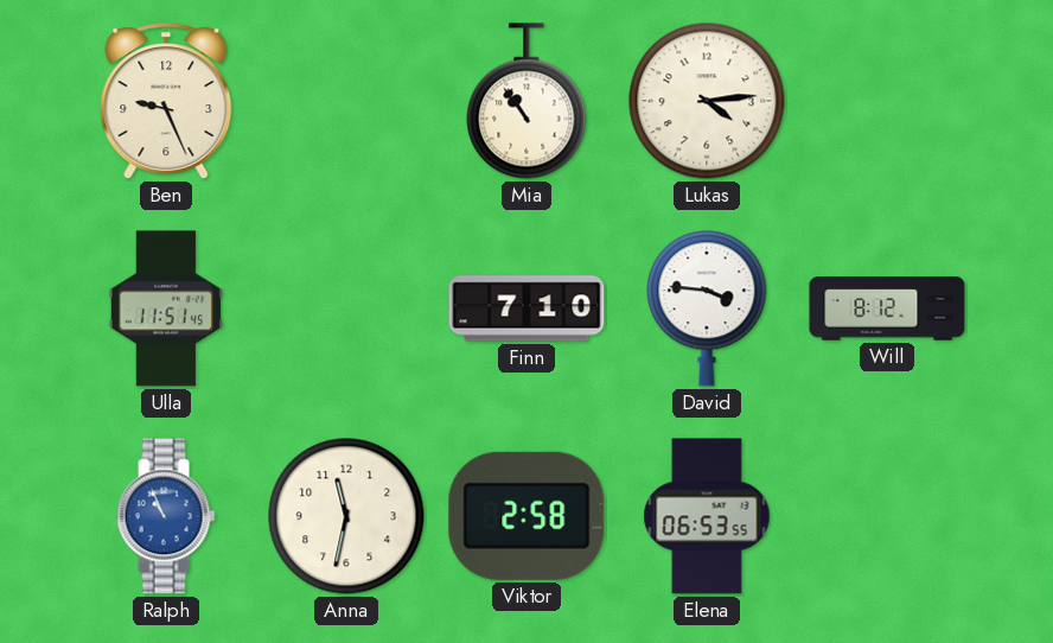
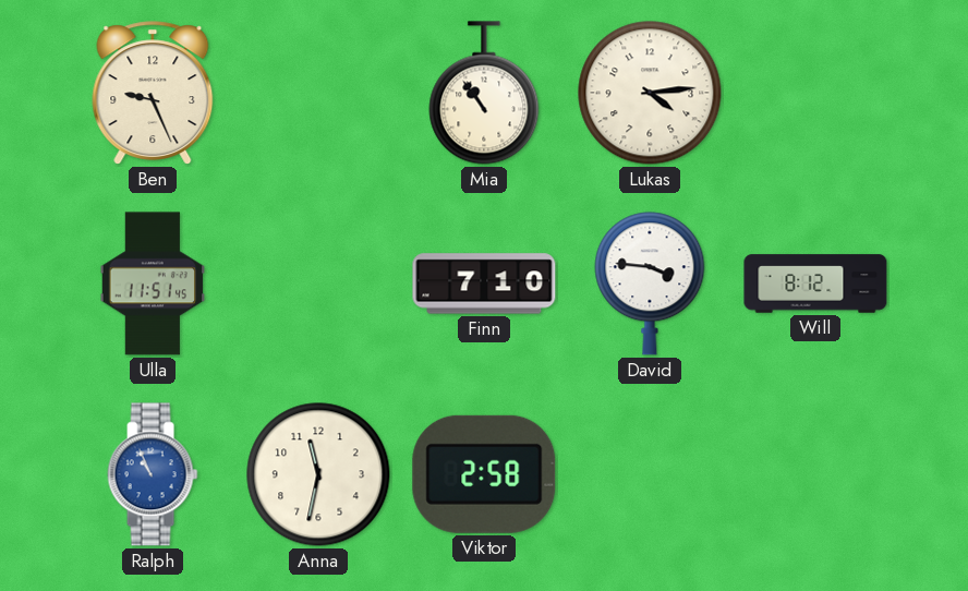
Elena: 06:53 -> none
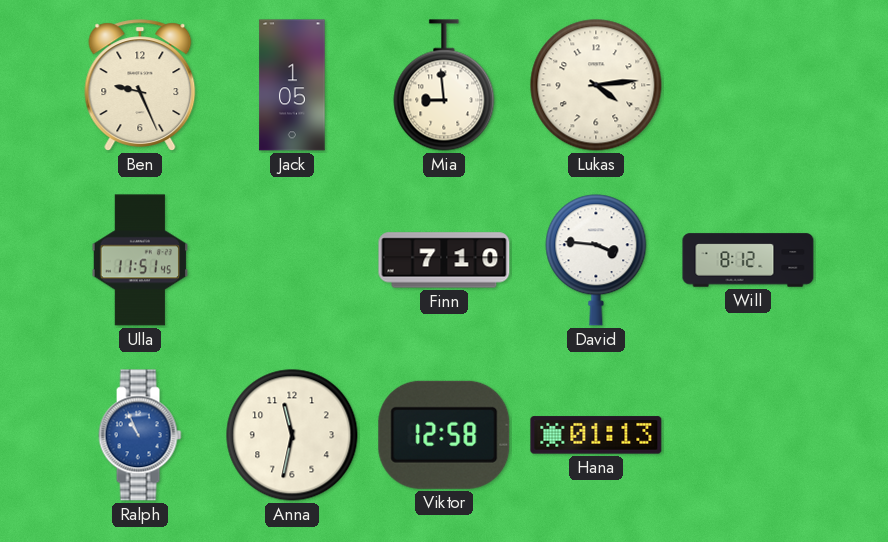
Jack: none -> 1:05
Mia: 10:54 -> 8:59
Viktor: 2:58 -> 12:58
Hana: none -> 01:13
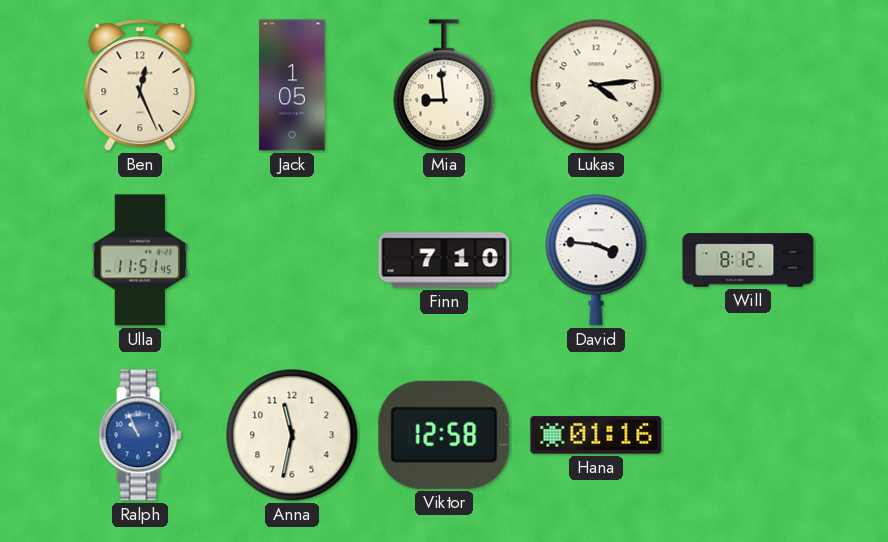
Ben: 9:26 -> 12:26
Hana: 01:13 -> 01:16
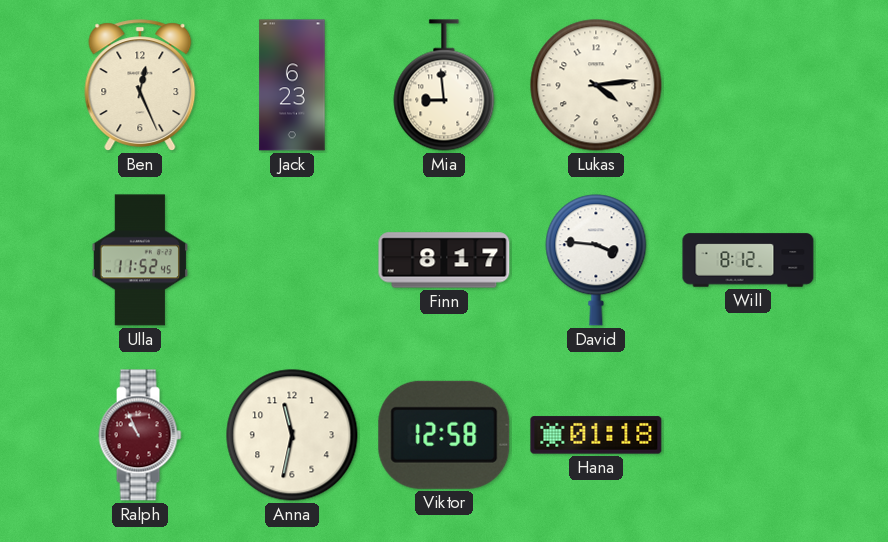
Jack: 1:05 -> 6:23
Ulla: 11:51 -> 11:52
Finn: 7:10 -> 8:17
Ralph dial: blue -> burgundy
Hana: 01:16 -> 01:18
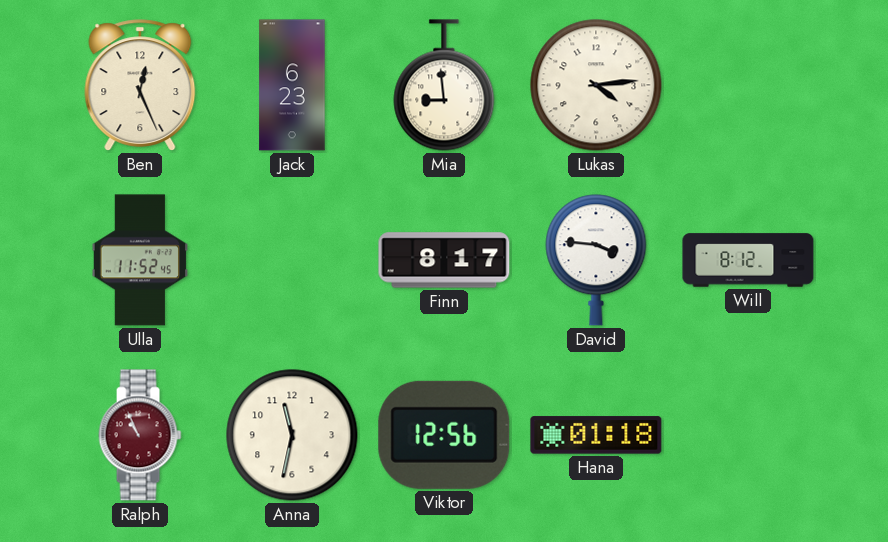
Viktor: 12:58 -> 12:56
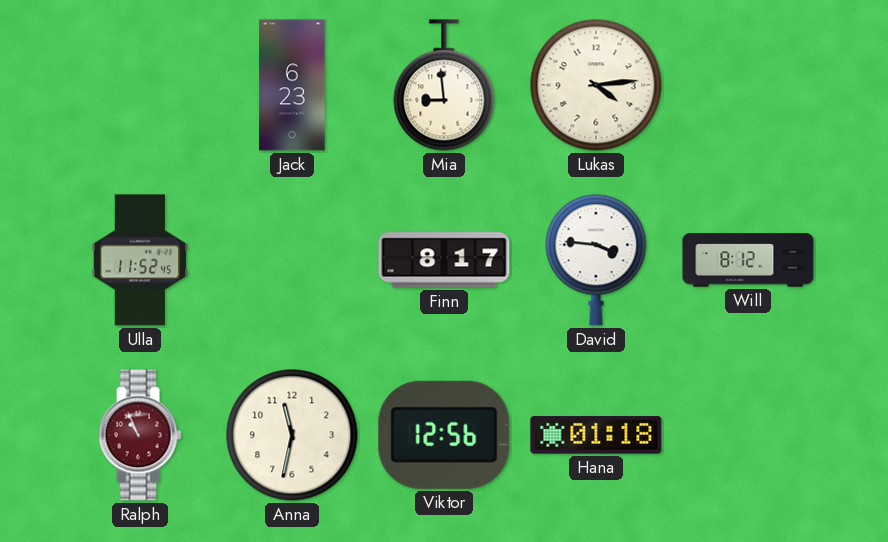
Ben: 12:26 -> none
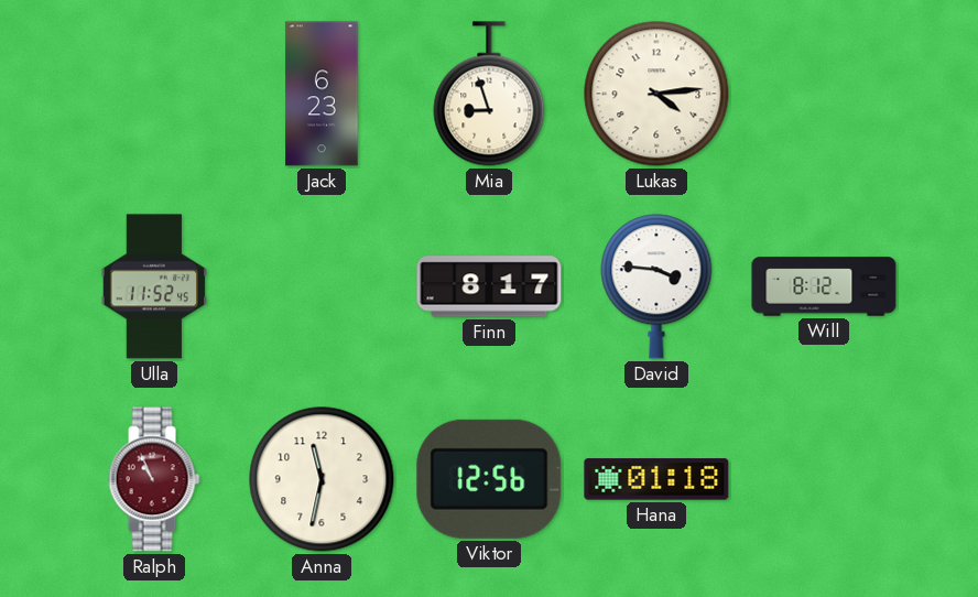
Mia: 8:59 -> 8:57
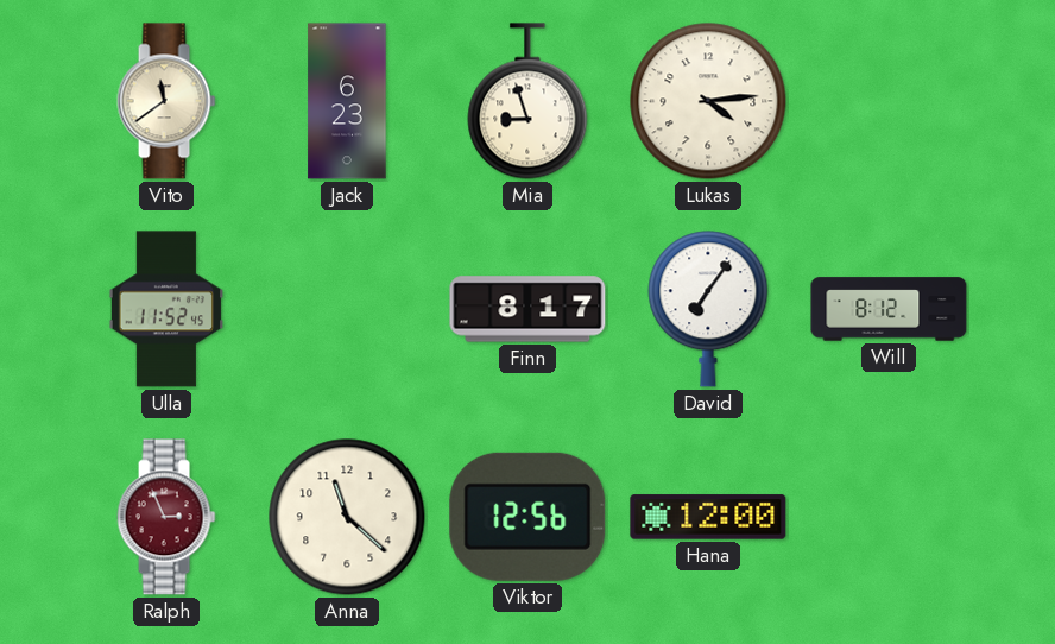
Vito: none -> 11:39
David: 3:46 -> 7:06
Ralph: 10:56 -> 2:56
Anna: 11:32 -> 11:22
Hana: 01:18 -> 12:00
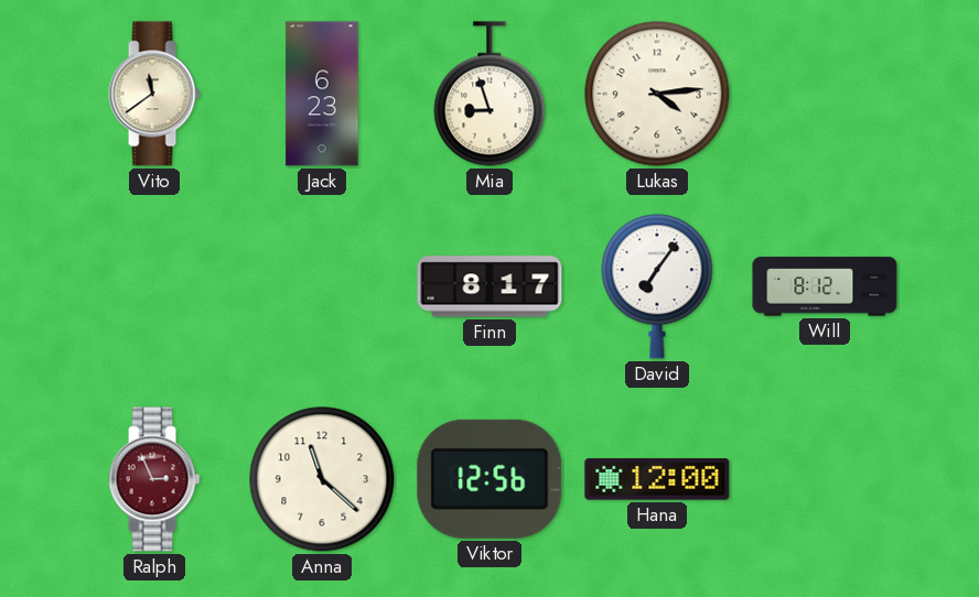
Ulla: 11:52 -> none
